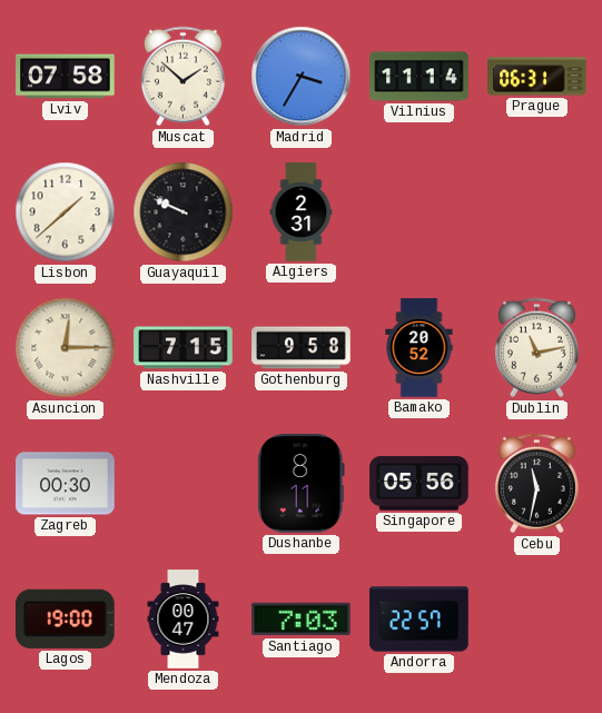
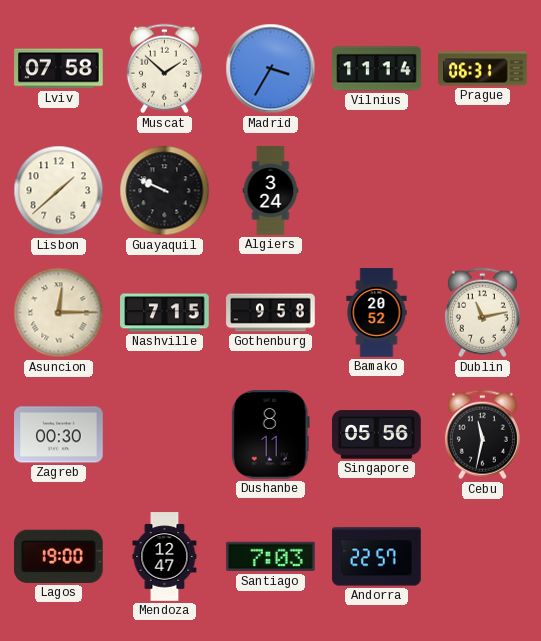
Algiers: 2:31 -> 3:24
Mendoza: 00:47 -> 12:47
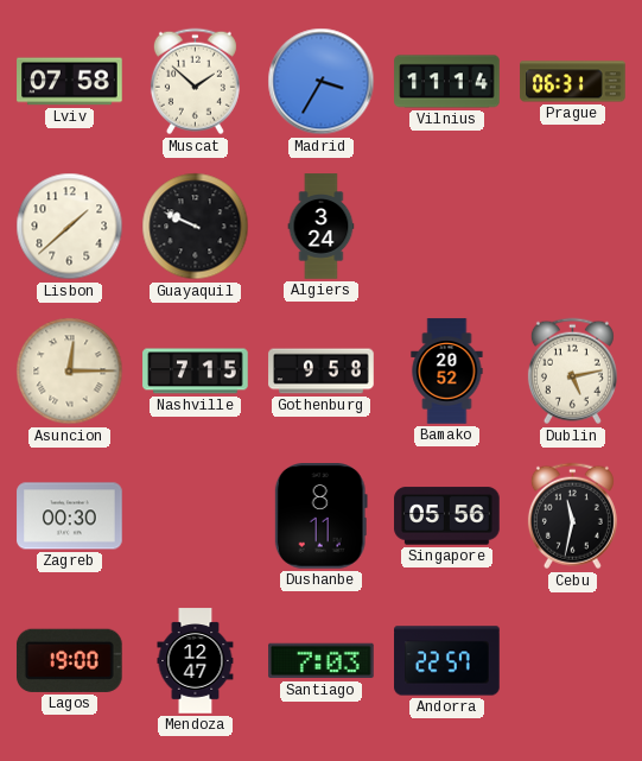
Dublin: 11:13 -> 5:13
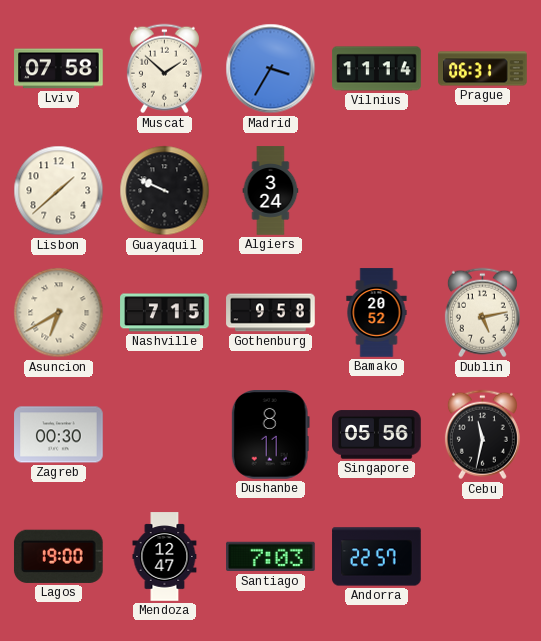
Asuncion: 12:15 -> 6:40
